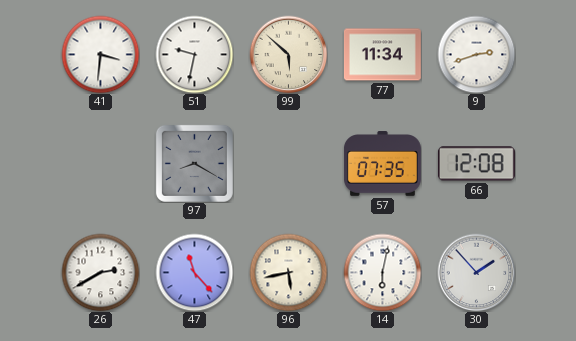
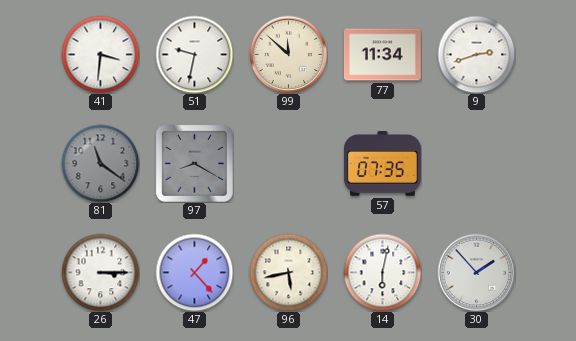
99: 5:52 -> 11:52
81: none -> 11:21
66: 12:08 -> none
26: 2:40 -> 3:15
47: 11:23 -> 1:23
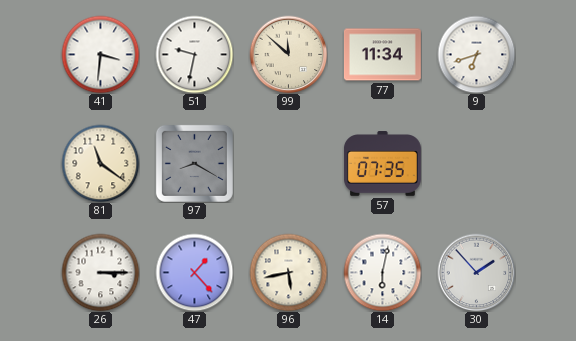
9: 2:42 -> 6:42
81 dial: grey -> cream
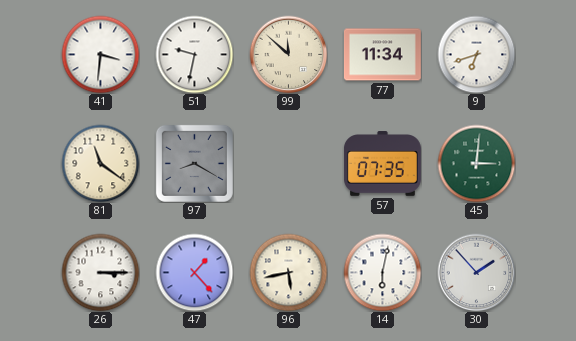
45: none -> 3:01
